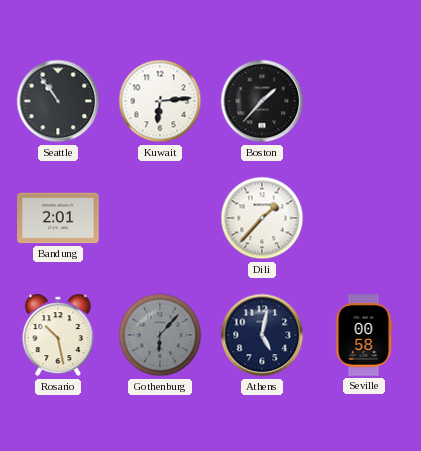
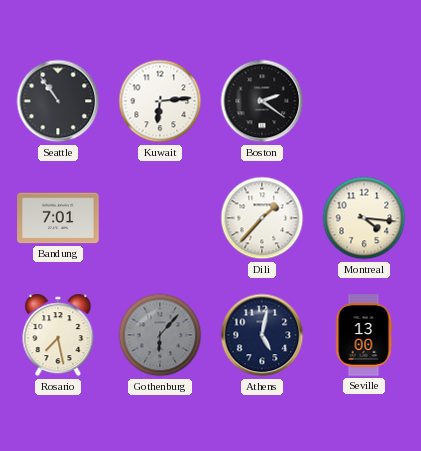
Boston: 1:37 -> 2:21
Bandung: 2:01 -> 7:01
Montreal: none -> 4:16
Rosario: 10:28 -> 7:28
Seville: 00:58 -> 13:00
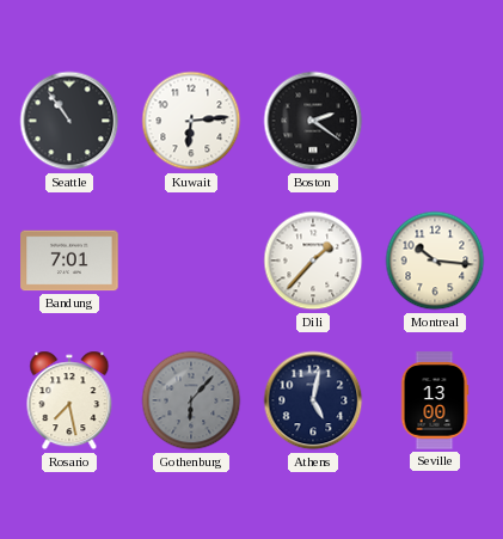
Montreal: 4:16 -> 10:16
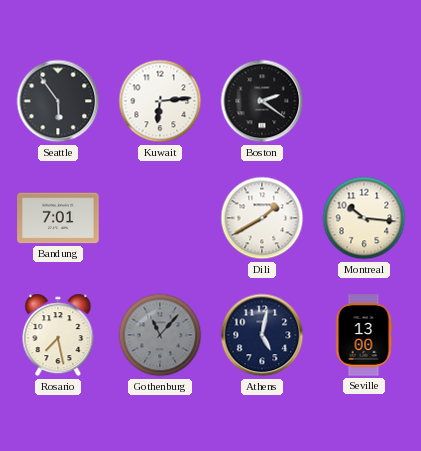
Seattle: 10:54 -> 5:54
Dili: 1:37 -> 1:40
Gothenburg: 6:07 -> 11:07
